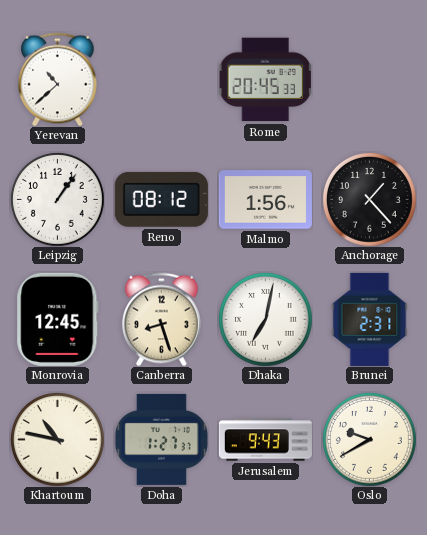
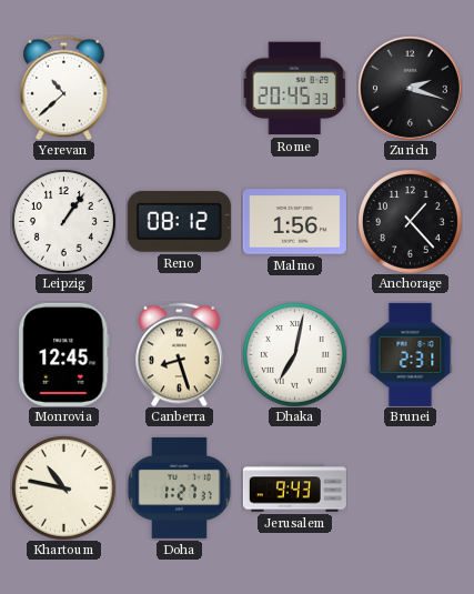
Zurich: none -> 2:18
Oslo: 9:40 -> none
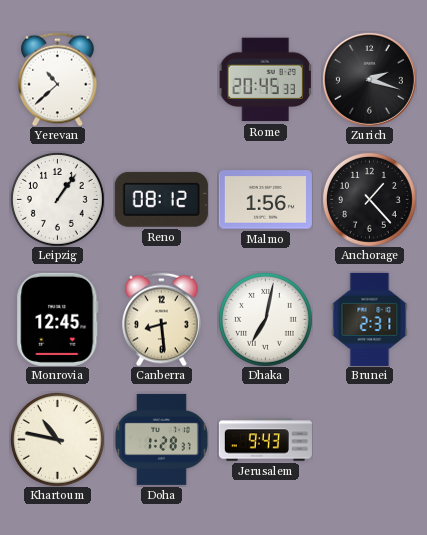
Canberra: 8:27 -> 8:29
Doha: 1:27 -> 1:28
